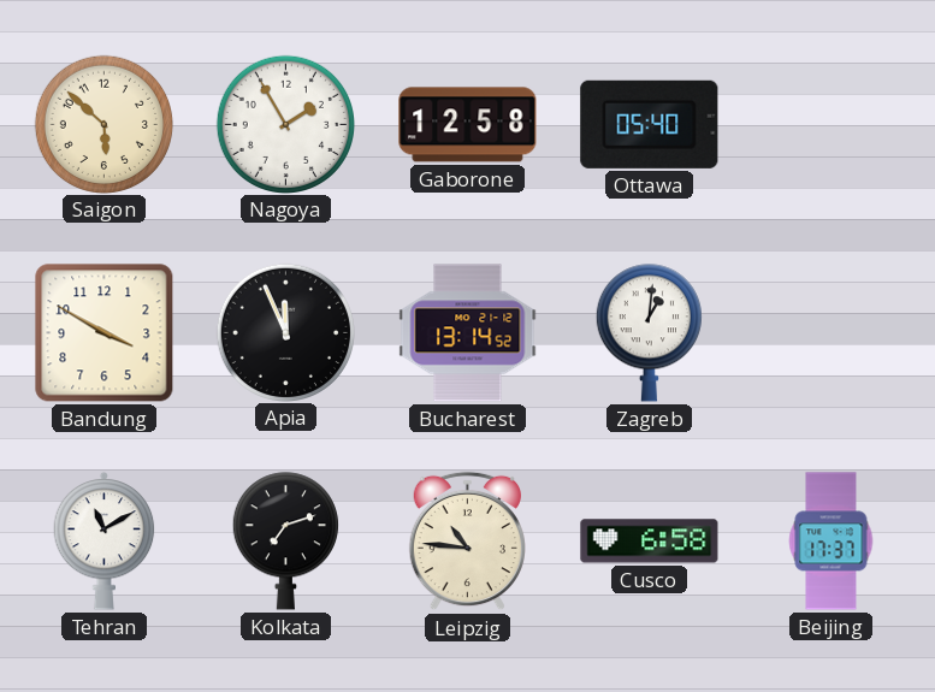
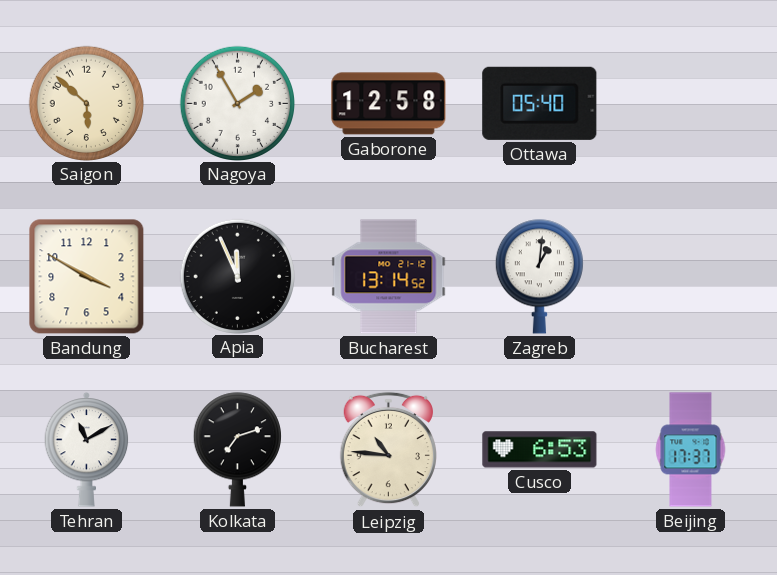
Cusco: 6:58 -> 6:53
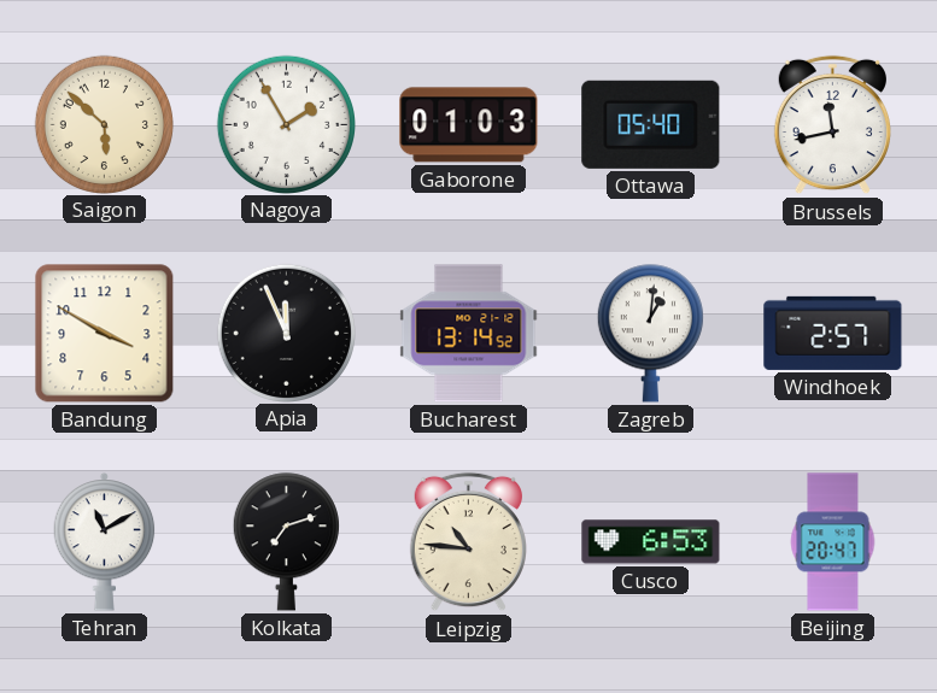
Gaborone: 12:58 -> 01:03
Brussels: none -> 11:43
Windhoek: none -> 2:57
Beijing: 17:37 -> 20:47
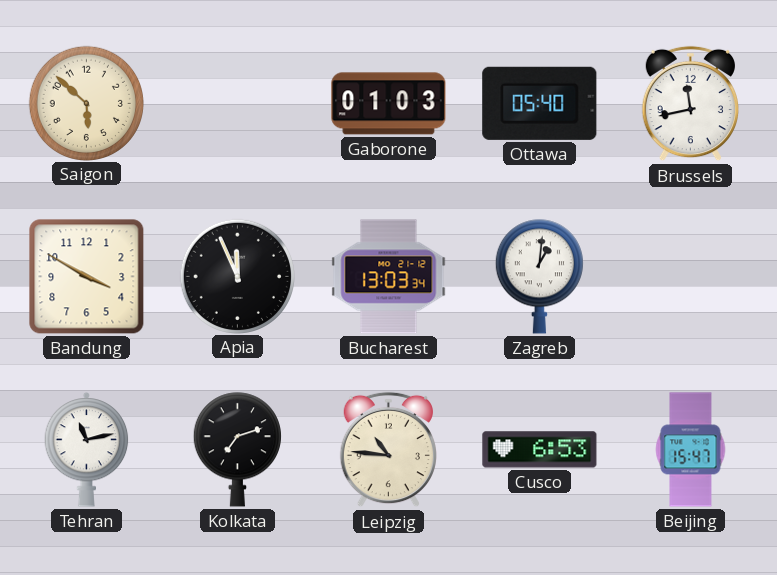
Nagoya: 1:55 -> none
Bucharest: 13:14 -> 13:03
Windhoek: 2:57 -> none
Tehran: 11:10 -> 11:13
Beijing: 20:47 -> 15:47
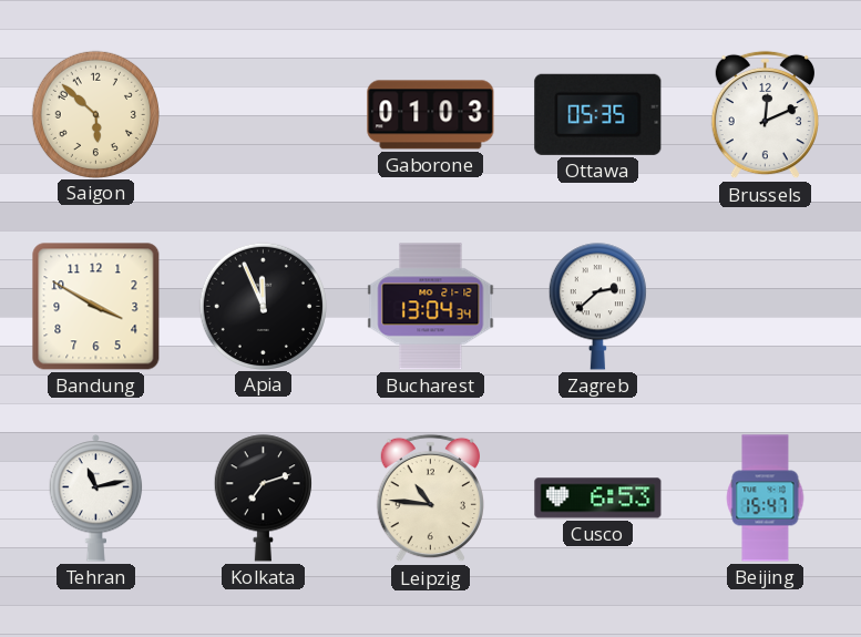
Ottawa: 05:40 -> 05:35
Brussels: 11:43 -> 12:11
Bucharest: 13:03 -> 13:04
Zagreb: 1:01 -> 2:38
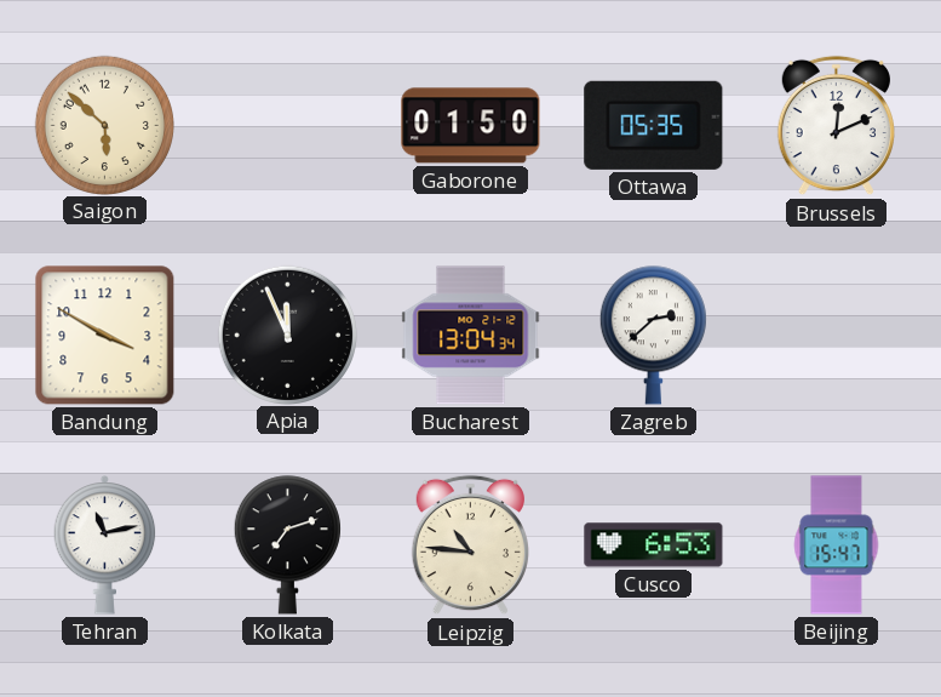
Gaborone: 01:03 -> 01:50
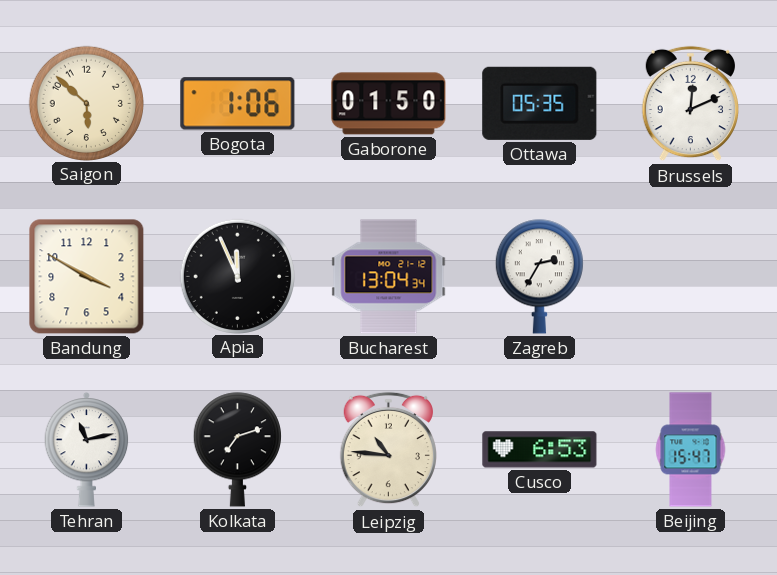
Bogota: none -> 1:06
Zagreb: 2:38 -> 2:35
